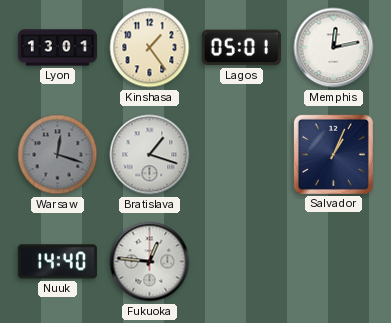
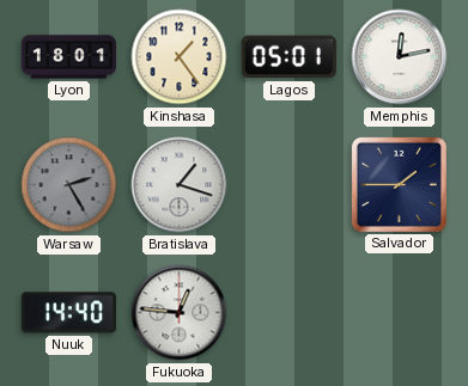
Lyon: 13:01 -> 18:01
Warsaw: 12:18 -> 2:25
Salvador: 1:04 -> 1:45
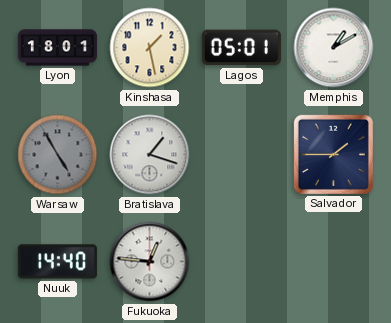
Kinshasa: 1:24 -> 1:28
Memphis: 12:13 -> 1:10
Warsaw: 2:25 -> 4:55
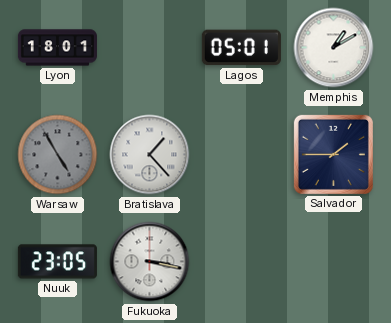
Kinshasa: 1:28 -> none
Bratislava: 1:18 -> 1:23
Nuuk: 14:40 -> 23:05
Fukuoka: 12:46 -> 3:17
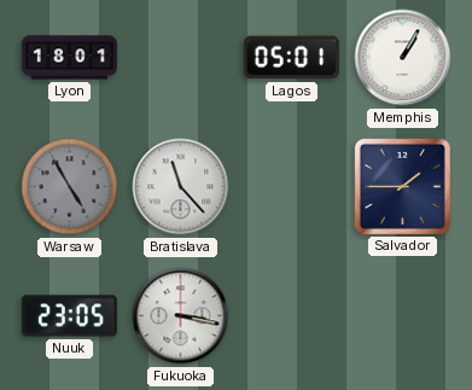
Memphis: 1:10 -> 1:05
Bratislava: 1:23 -> 11:23
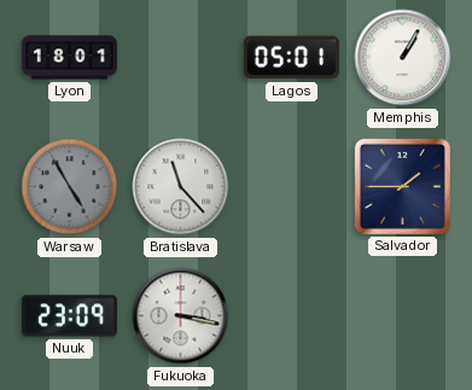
Nuuk: 23:05 -> 23:09
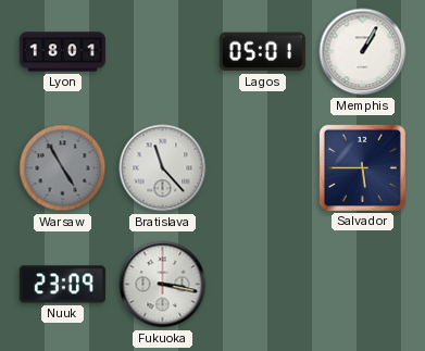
Salvador: 1:45 -> 5:45
